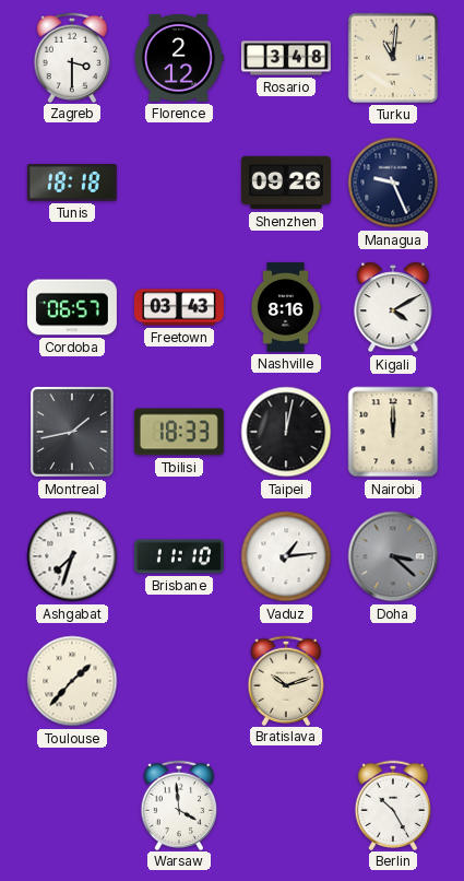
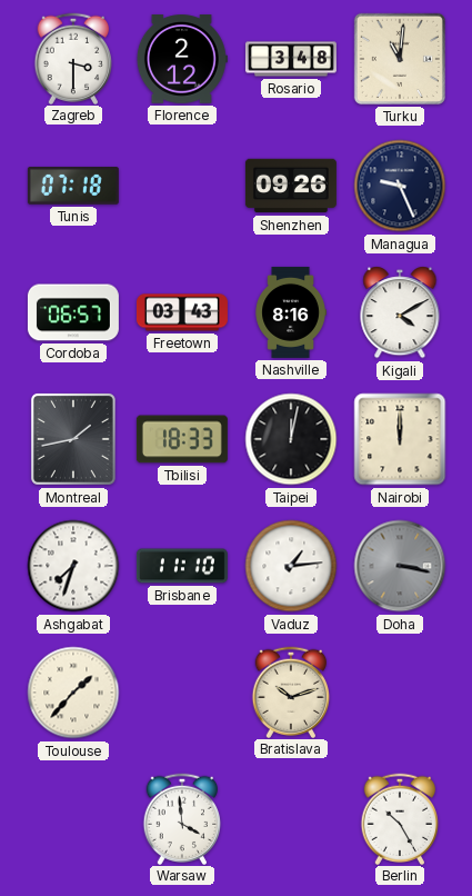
Tunis: 18:18 -> 07:18
Doha: 3:22 -> 3:17
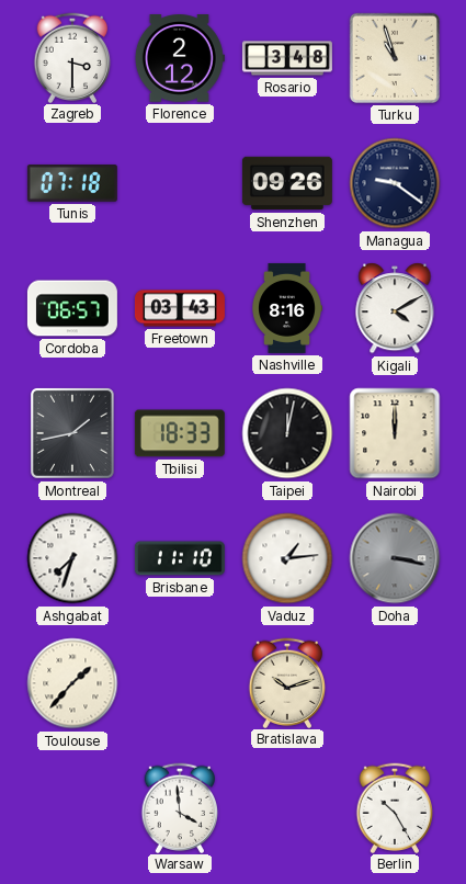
Turku: 11:01 -> 10:57
Managua: 9:26 -> 9:21
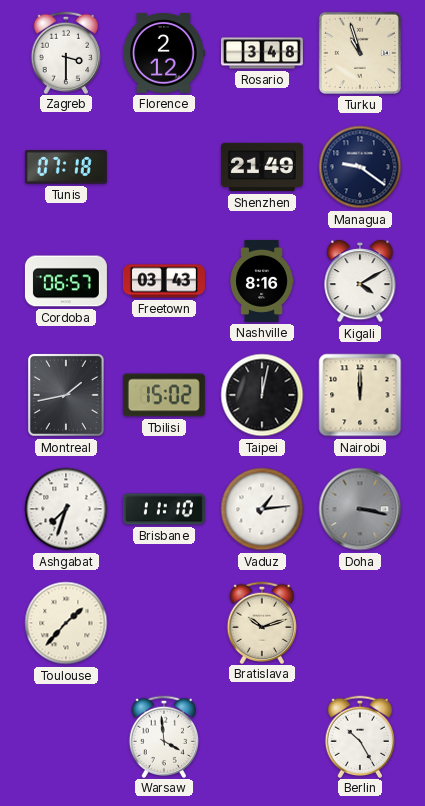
Shenzhen: 09:26 -> 21:49
Tbilisi: 18:33 -> 15:02
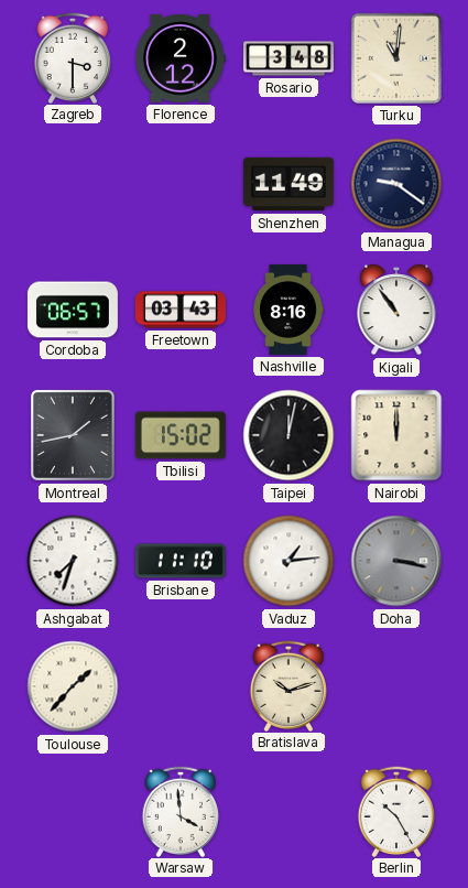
Turku: 10:57 -> 11:01
Tunis: 07:18 -> none
Shenzhen: 21:49 -> 11:49
Kigali: 4:10 -> 10:54
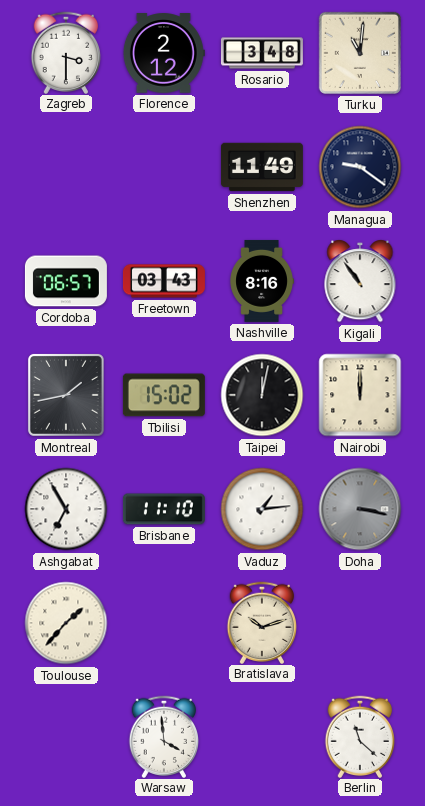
Ashgabat: 7:33 -> 6:55
Berlin: 10:25 -> 11:22
